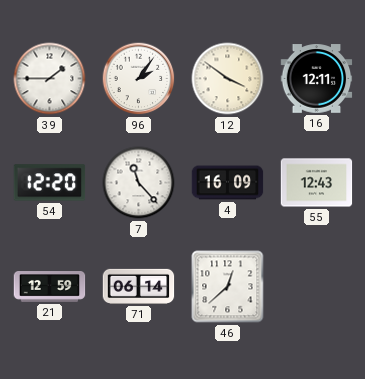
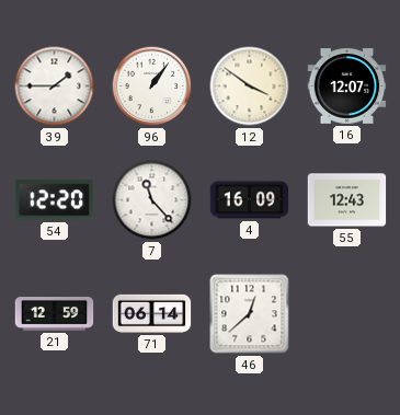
96: 2:06 -> 1:06
16: 12:11 -> 12:07
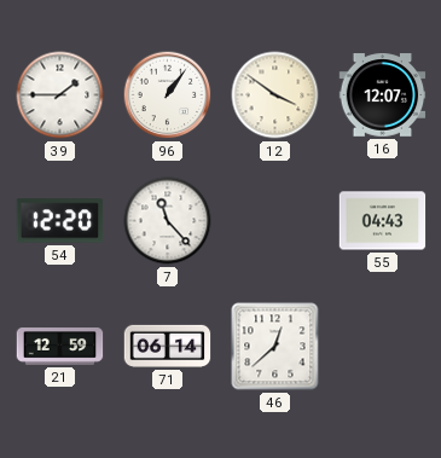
4: 16:09 -> none
55: 12:43 -> 04:43
